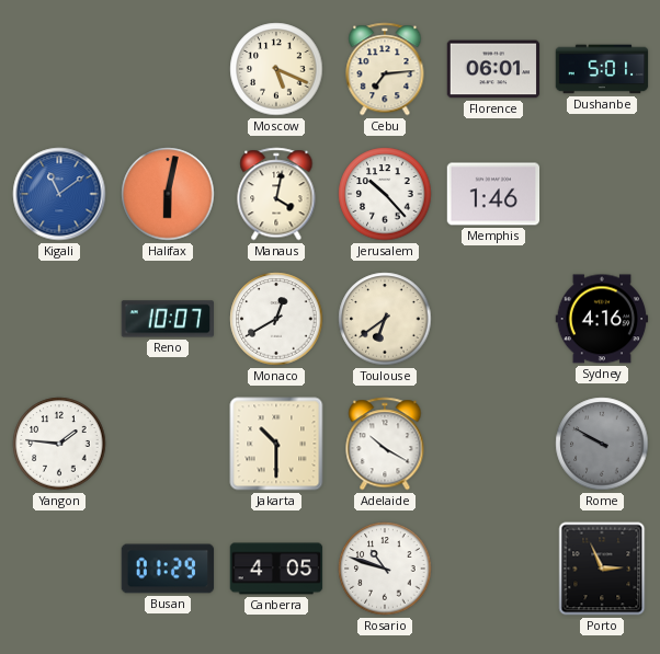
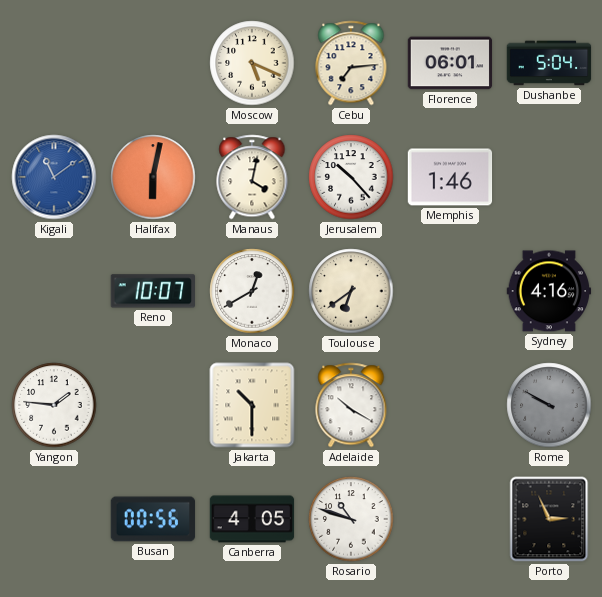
Dushanbe: 5:01 -> 5:04
Busan: 01:29 -> 00:56
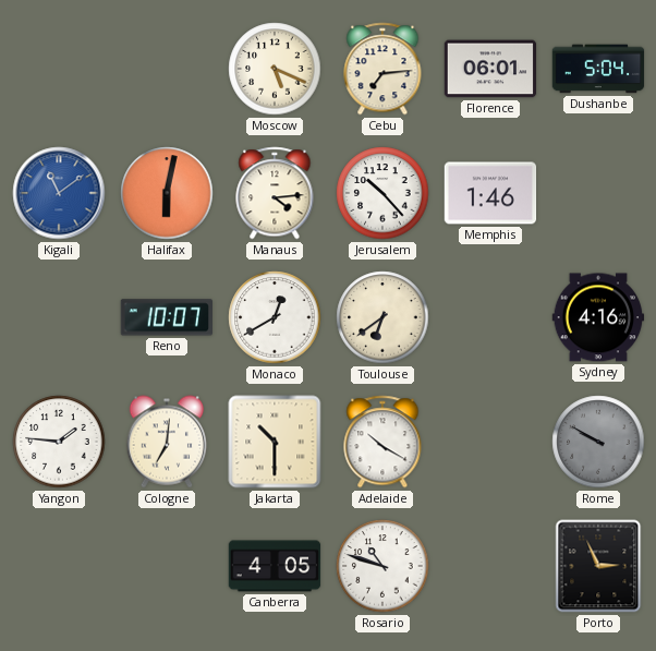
Manaus: 4:02 -> 4:14
Cologne: none -> 7:01
Busan: 00:56 -> none
